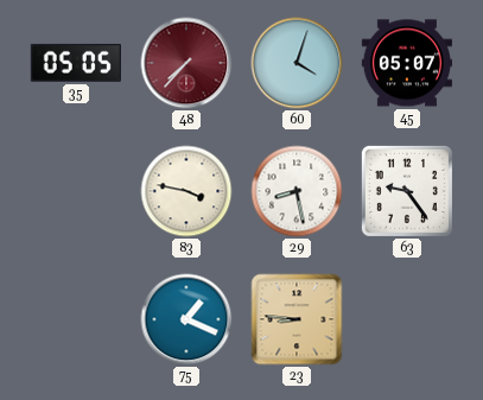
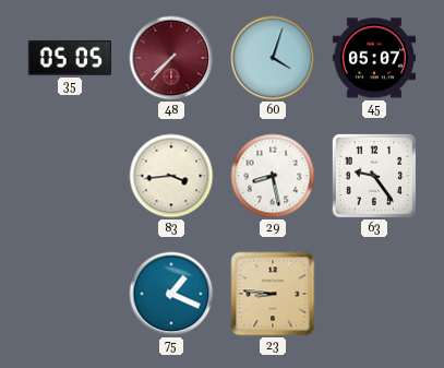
83: 3:47 -> 3:44
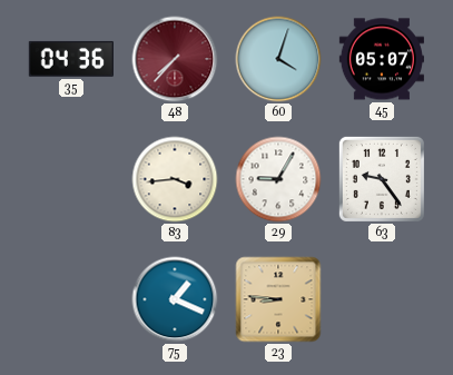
35: 05:05 -> 04:36
29: 8:28 -> 9:05
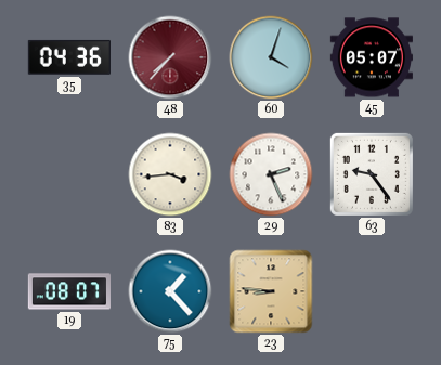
29: 9:05 -> 2:26
19: none -> 08:07
75: 1:19 -> 1:23
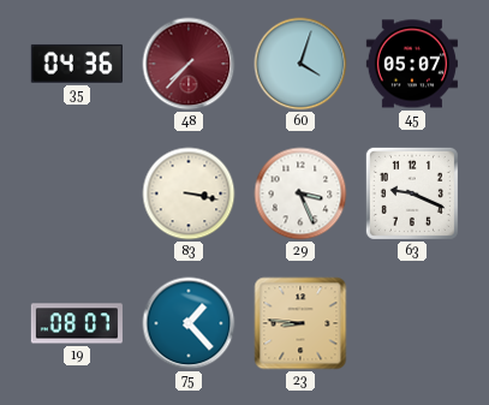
83: 3:44 -> 3:17
29: 2:26 -> 3:26
63: 9:24 -> 9:19
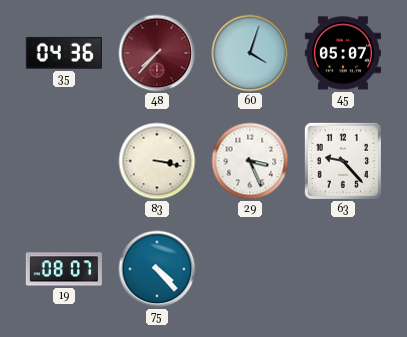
63: 9:19 -> 9:23
75: 1:23 -> 4:23
23: 8:46 -> none
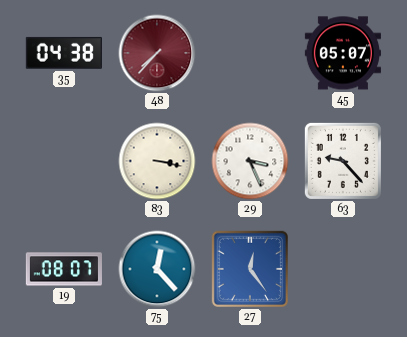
35: 04:36 -> 04:38
60: 4:03 -> none
75: 4:23 -> 12:23
27: none -> 12:24
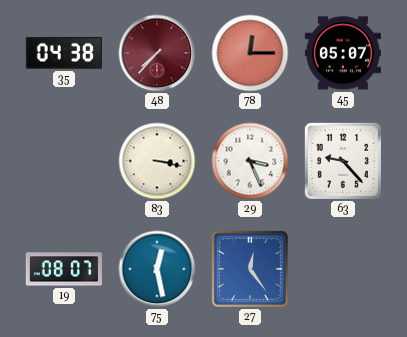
78: none -> 12:15
75: 12:23 -> 12:28
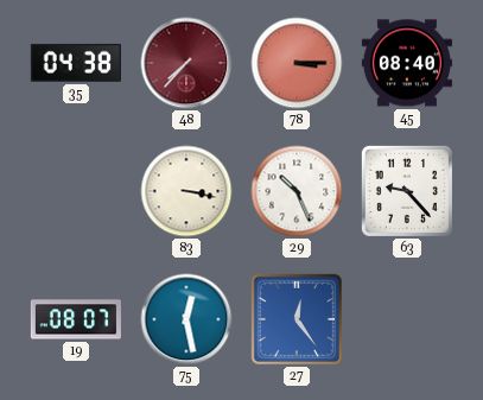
78: 12:15 -> 3:15
45: 05:07 -> 08:40
29: 3:26 -> 10:26
